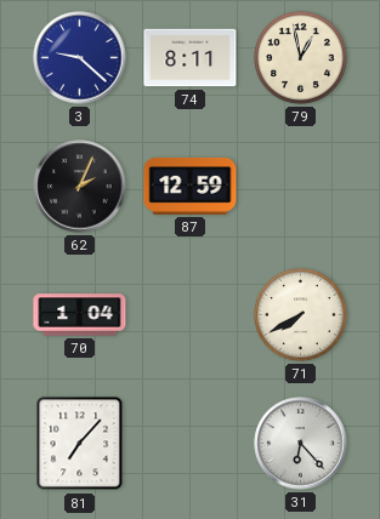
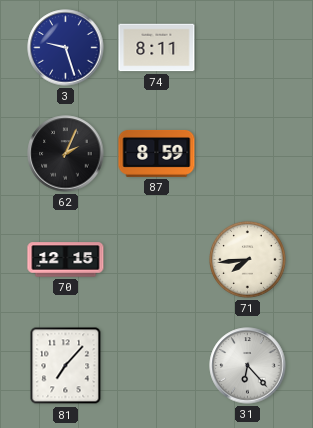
3: 9:22 -> 9:27
79: 12:58 -> none
87: 12:59 -> 8:59
70: 1:04 -> 12:15
71: 7:40 -> 7:44
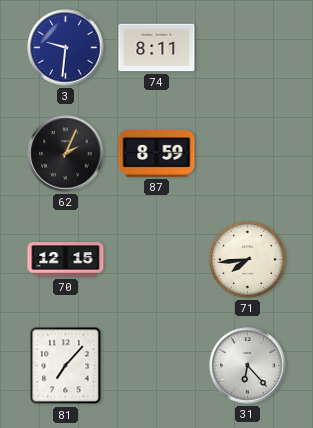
3: 9:27 -> 9:31
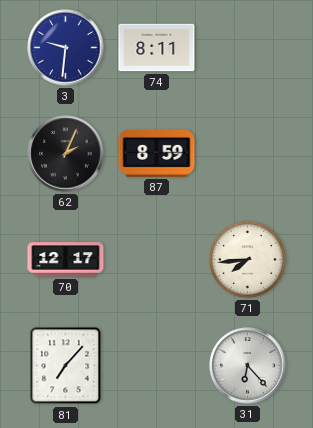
70: 12:15 -> 12:17
